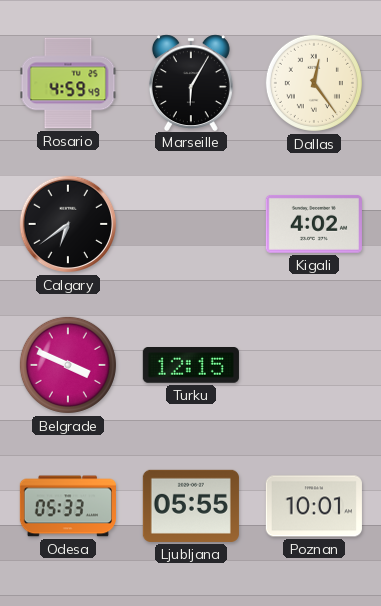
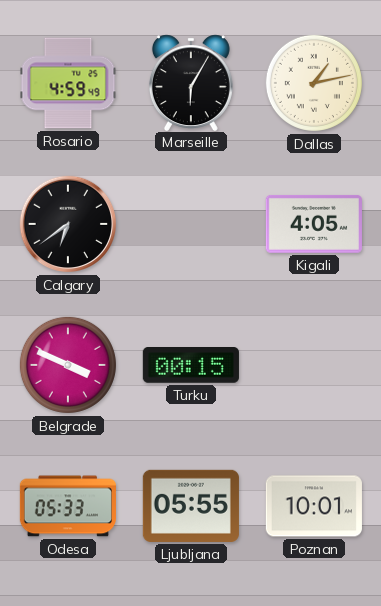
Dallas: 12:24 -> 1:13
Kigali: 4:02 -> 4:05
Turku: 12:15 -> 00:15
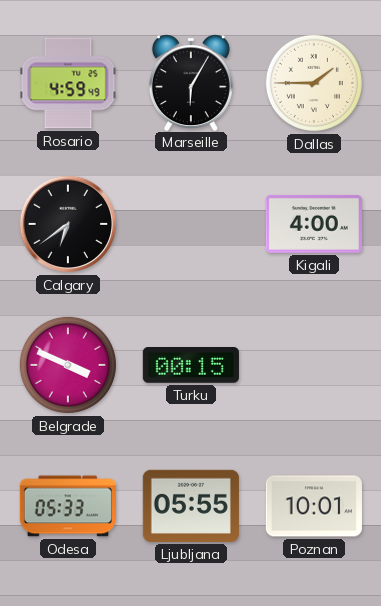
Dallas: 1:13 -> 1:45
Kigali: 4:05 -> 4:00
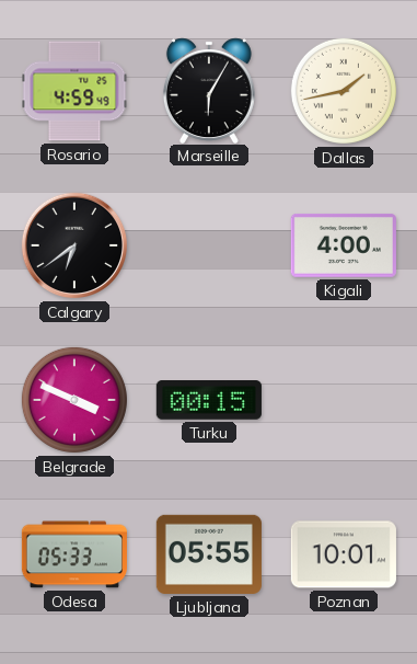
Dallas: 1:45 -> 1:43
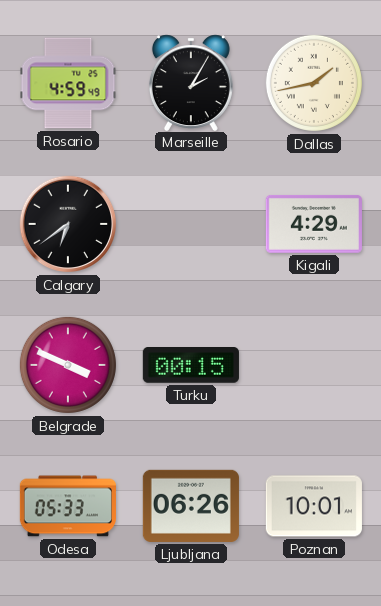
Marseille: 6:05 -> 2:05
Kigali: 4:00 -> 4:29
Ljubljana: 05:55 -> 06:26
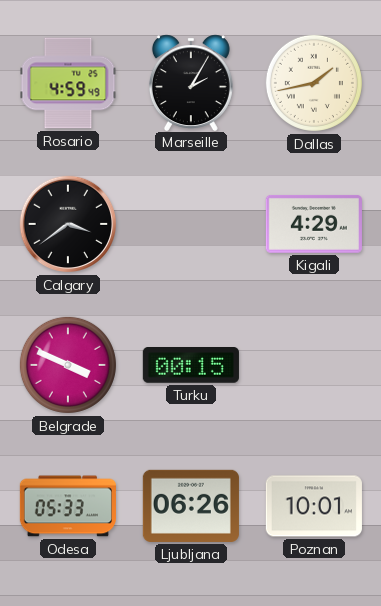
Calgary: 6:39 -> 3:39
